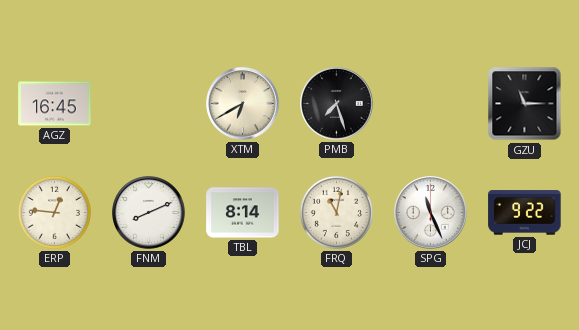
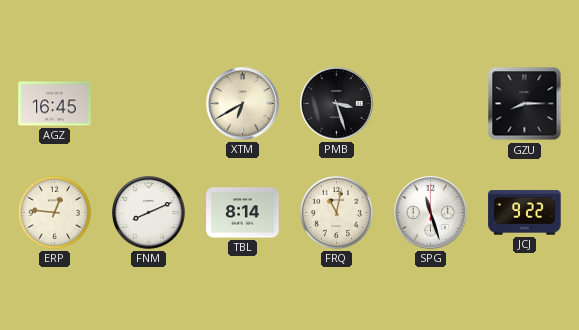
PMB: 7:27 -> 3:27
GZU: 11:15 -> 8:15
SPG: 11:26 -> 11:27
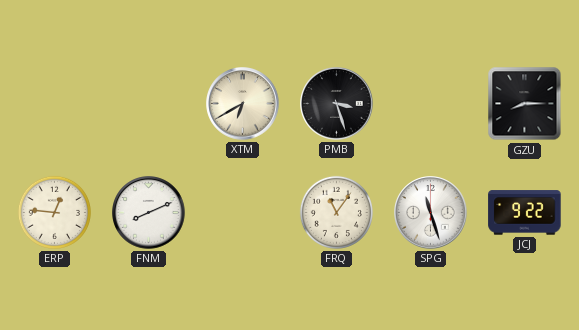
AGZ: 16:45 -> none
TBL: 8:14 -> none
FRQ: 11:02 -> 11:06
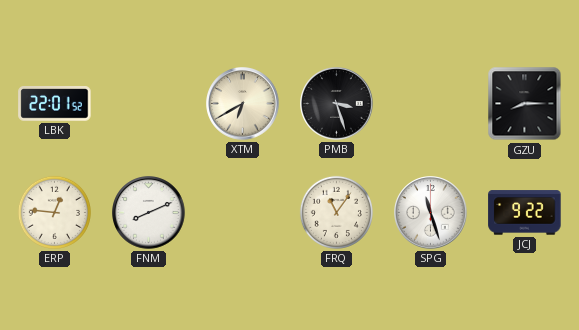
LBK: none -> 22:01
